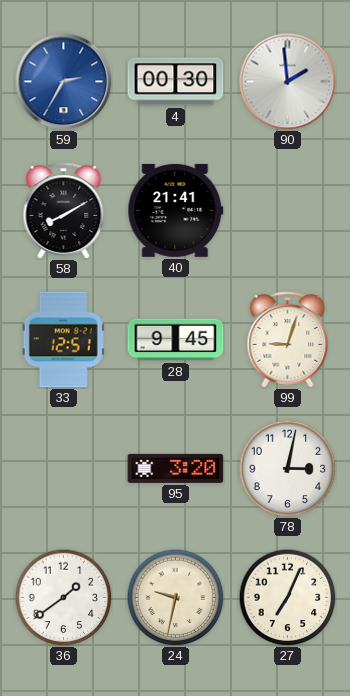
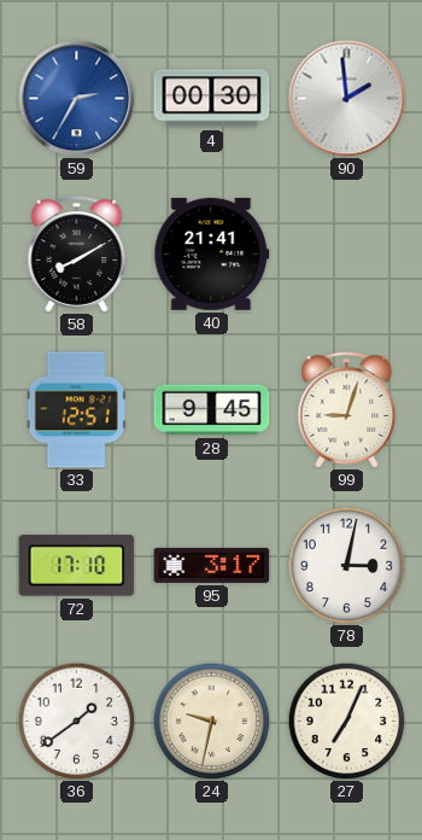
72: none -> 17:10
95: 3:20 -> 3:17
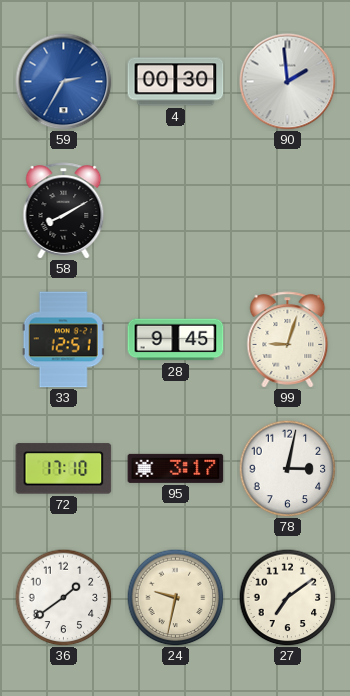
40: 21:41 -> none
27: 7:04 -> 7:09
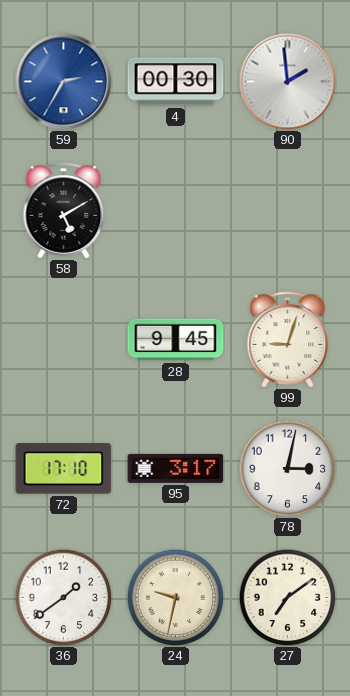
58: 8:10 -> 5:10
33: 12:51 -> none
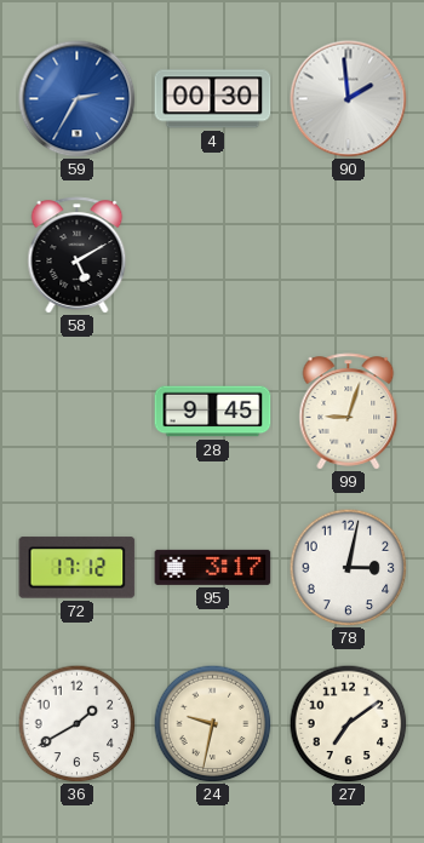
72: 17:10 -> 17:12
36: 1:39 -> 1:40
